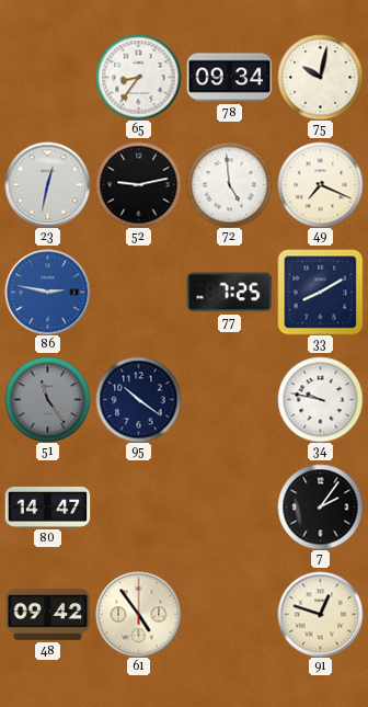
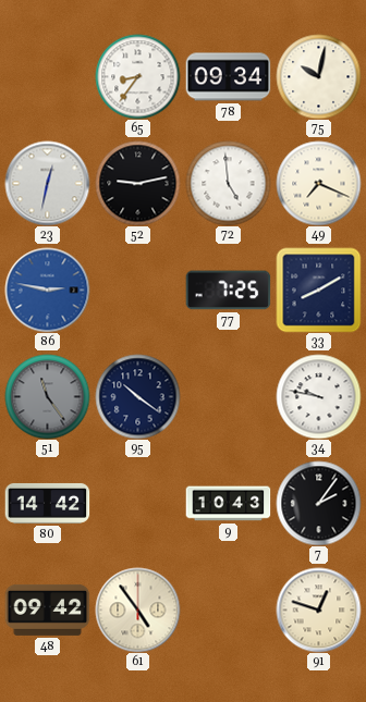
80: 14:47 -> 14:42
9: none -> 10:43
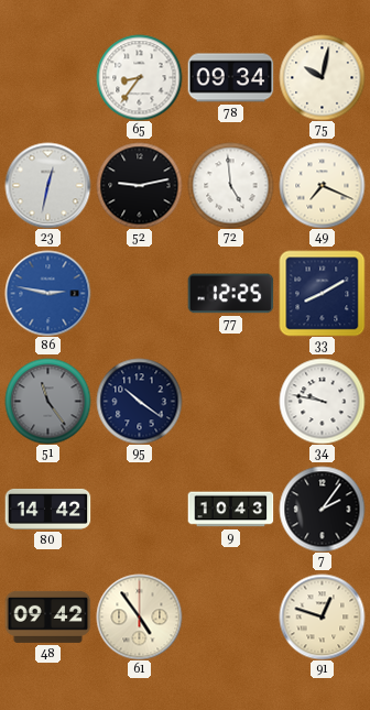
77: 7:25 -> 12:25
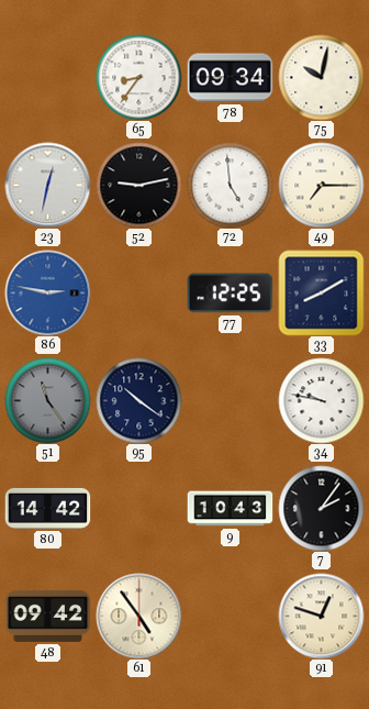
49: 7:19 -> 7:15
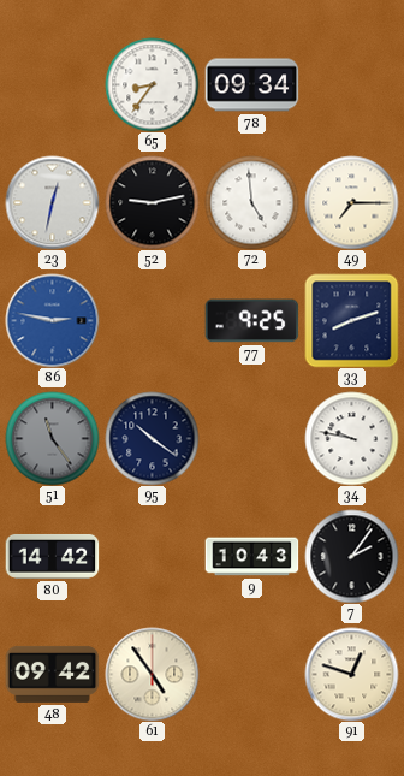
75: 10:02 -> none
77: 12:25 -> 9:25
33: 8:10 -> 8:12
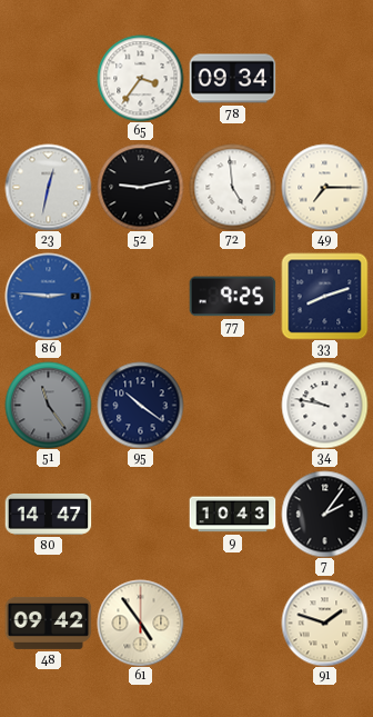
65: 8:36 -> 3:36
86: 2:47 -> 2:46
80: 14:42 -> 14:47
91: 12:48 -> 1:48
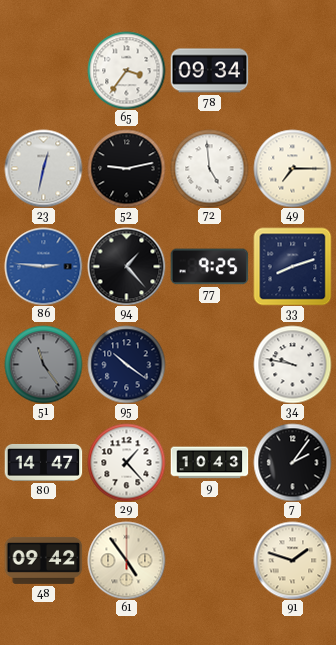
94: none -> 1:23
29: none -> 1:23
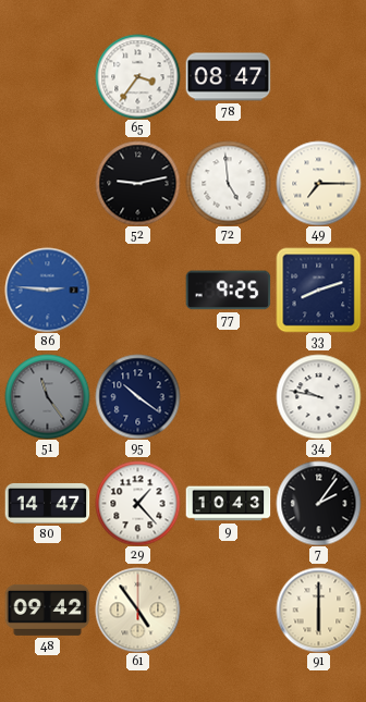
78: 09:34 -> 08:47
23: 12:32 -> none
94: 1:23 -> none
91: 1:48 -> 6:00
